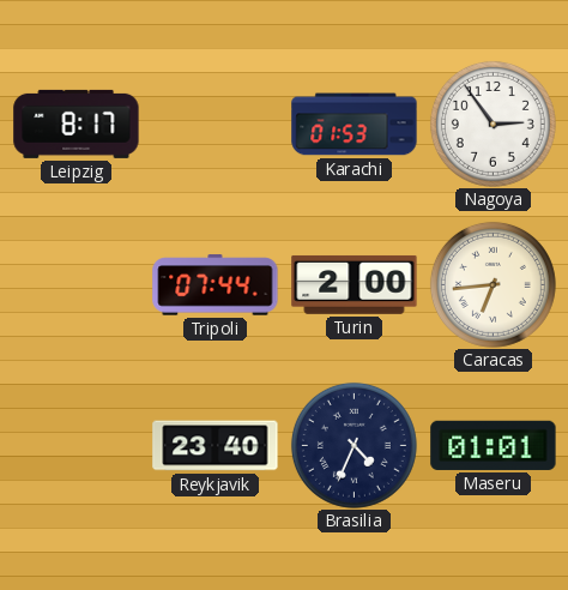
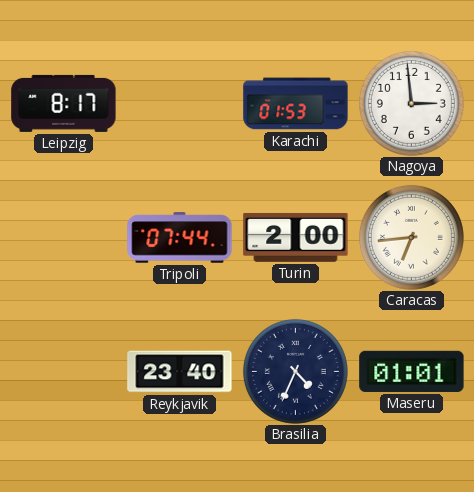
Nagoya: 2:54 -> 2:59
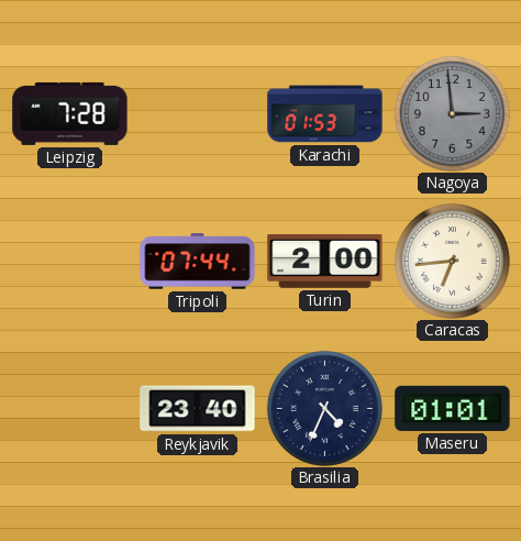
Leipzig: 8:17 -> 7:28
Nagoya dial: white -> grey
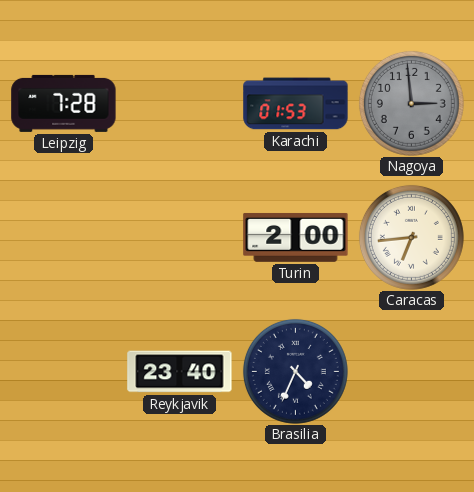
Tripoli: 07:44 -> none
Maseru: 01:01 -> none
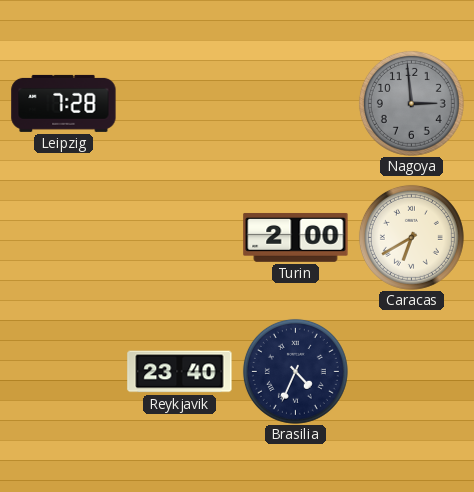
Karachi: 01:53 -> none
Caracas: 6:44 -> 6:40
